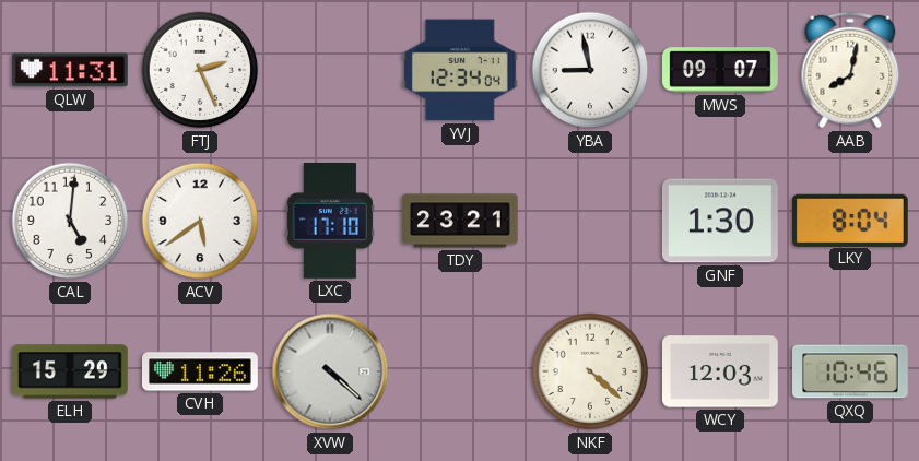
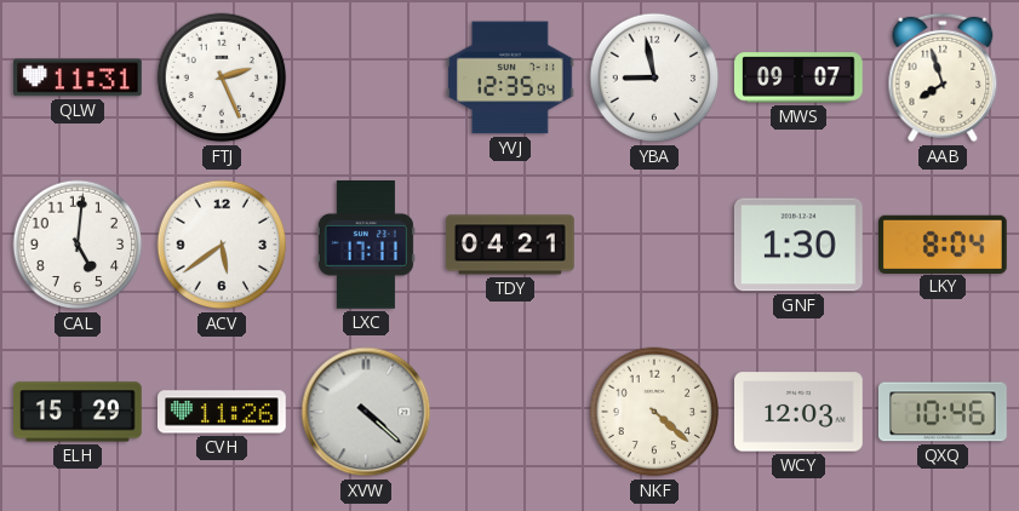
YVJ: 12:34 -> 12:35
AAB: 8:02 -> 7:57
LXC: 17:10 -> 17:11
TDY: 23:21 -> 04:21
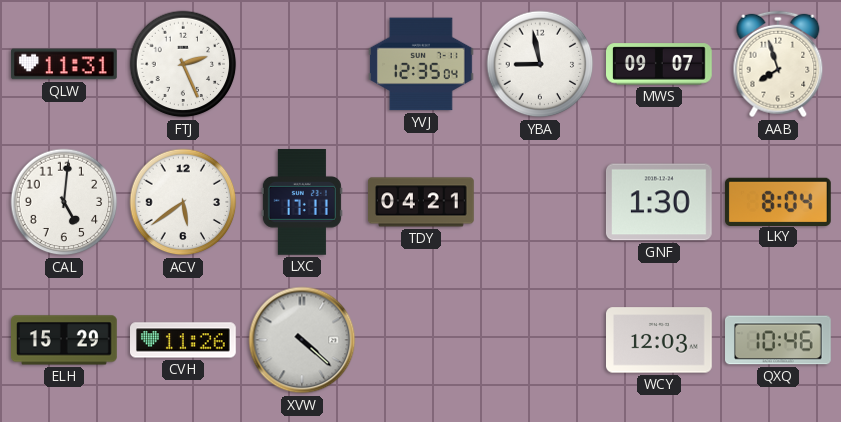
NKF: 4:22 -> none
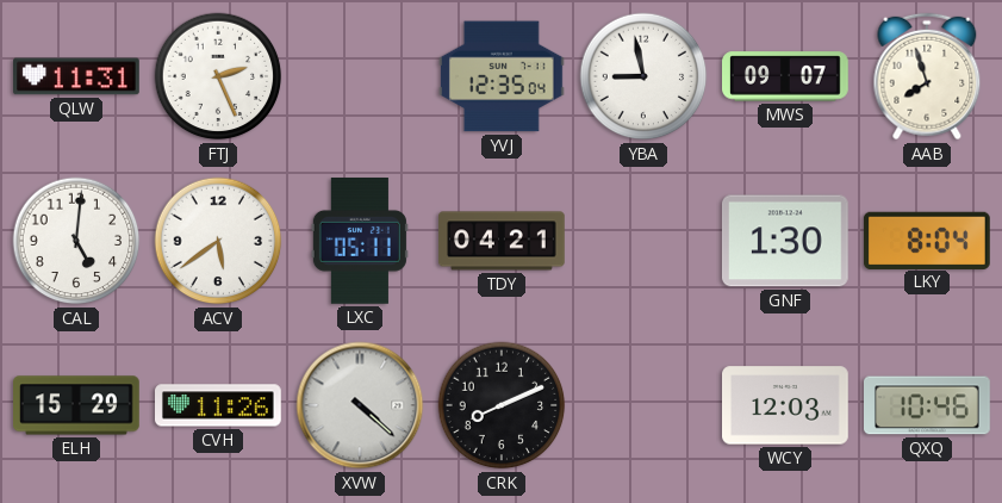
LXC: 17:11 -> 05:11
CRK: none -> 8:11
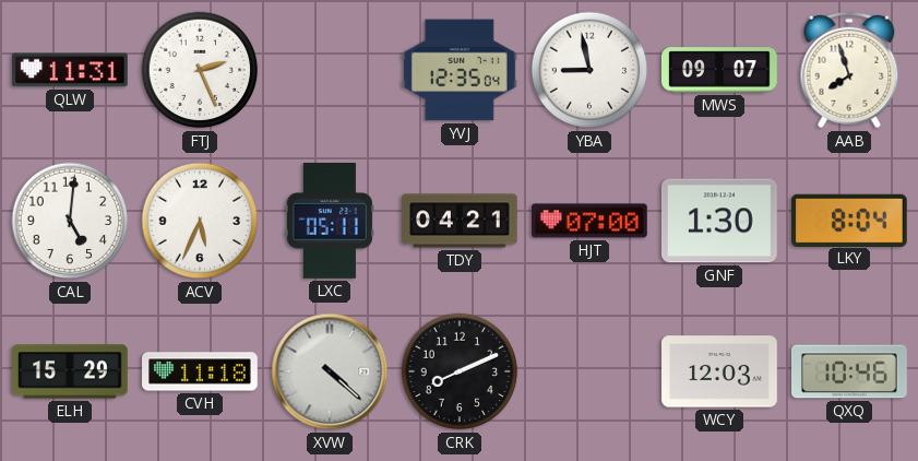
ACV: 5:39 -> 5:34
HJT: none -> 07:00
CVH: 11:26 -> 11:18
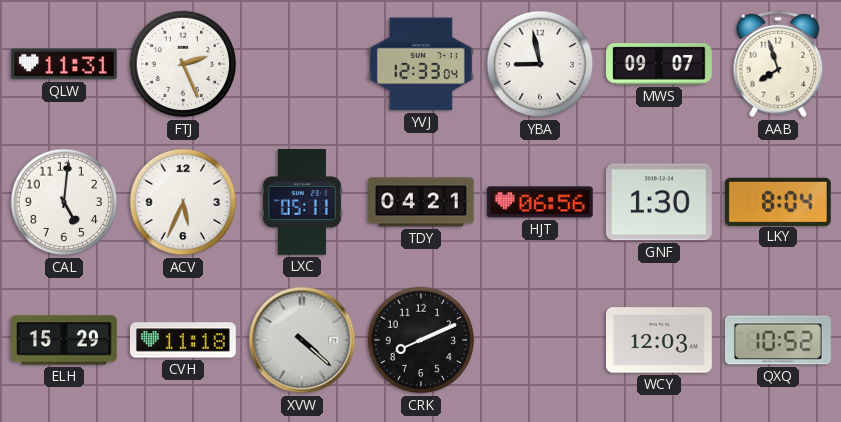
YVJ: 12:35 -> 12:33
HJT: 07:00 -> 06:56
QXQ: 10:46 -> 10:52
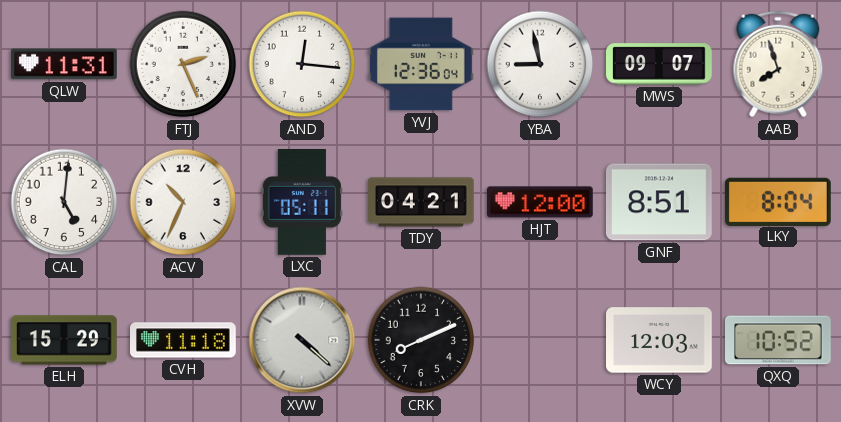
AND: none -> 12:16
YVJ: 12:33 -> 12:36
ACV: 5:34 -> 10:34
HJT: 06:56 -> 12:00
GNF: 1:30 -> 8:51
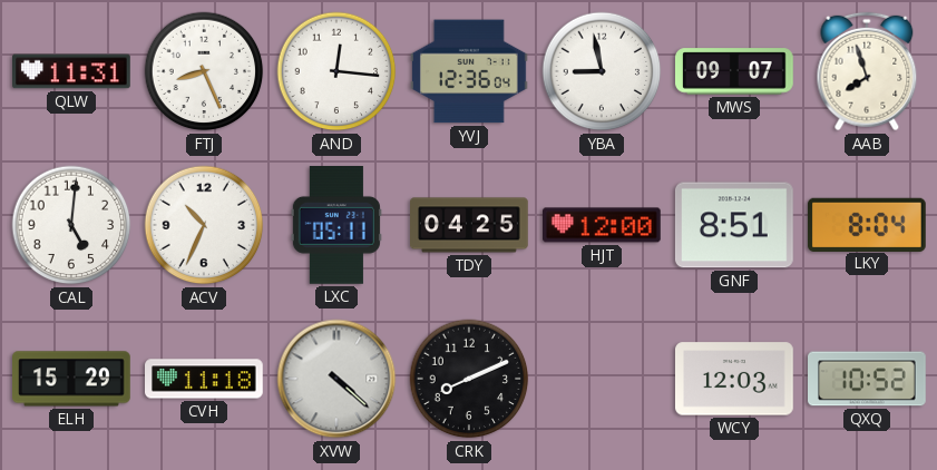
FTJ: 2:26 -> 8:26
TDY: 04:21 -> 04:25
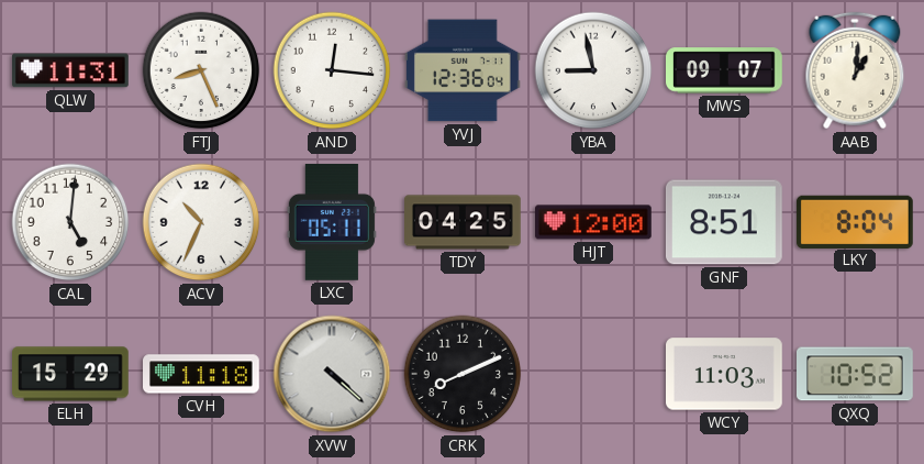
AAB: 7:57 -> 1:01
WCY: 12:03 -> 11:03
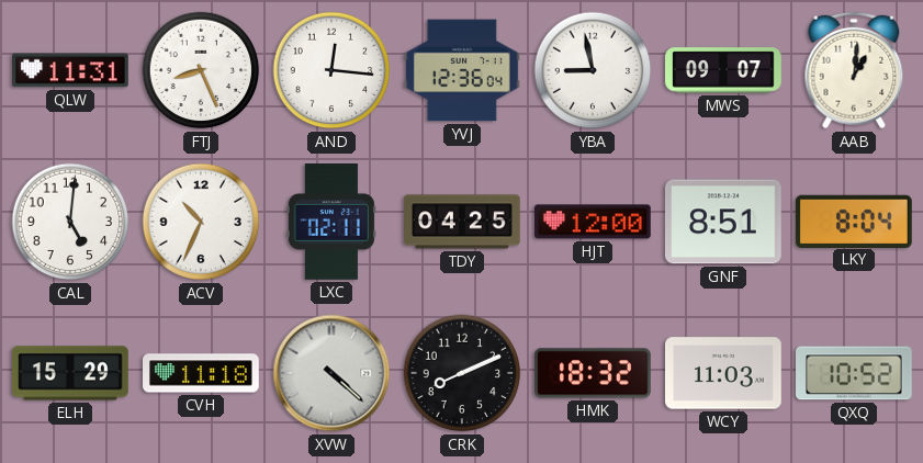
LXC: 05:11 -> 02:11
HMK: none -> 18:32
